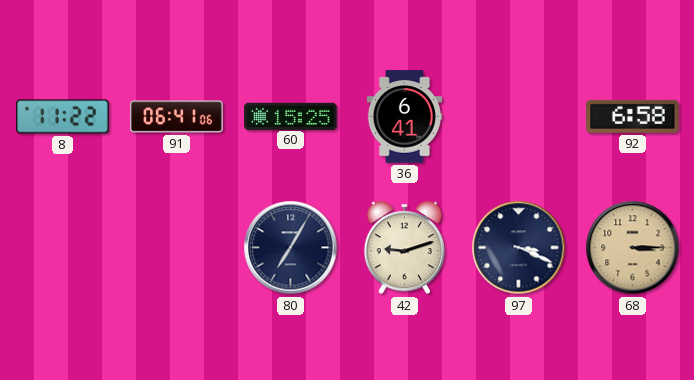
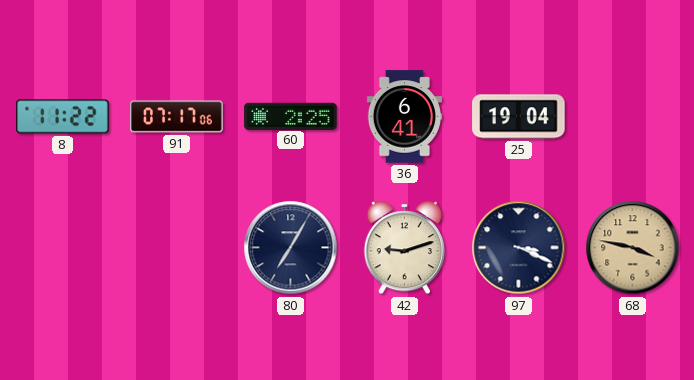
91: 06:41 -> 07:17
60: 15:25 -> 2:25
25: none -> 19:04
92: 6:58 -> none
68: 3:15 -> 3:47
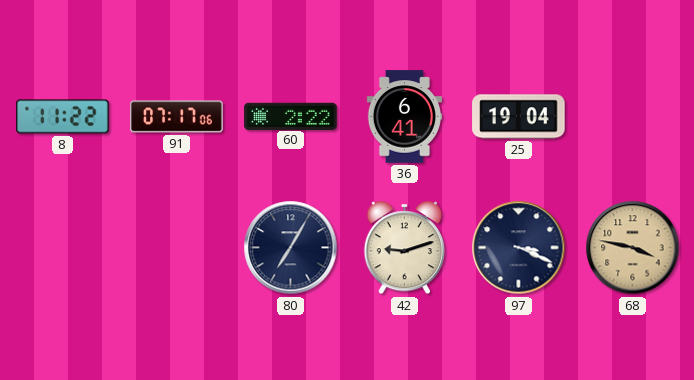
60: 2:25 -> 2:22
